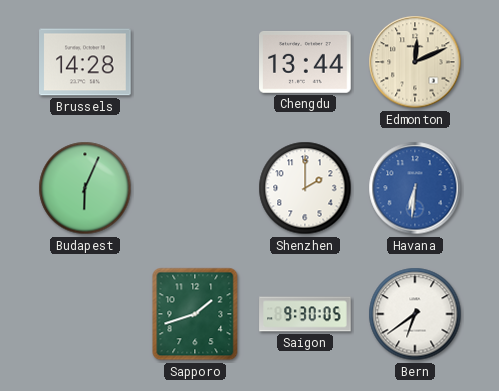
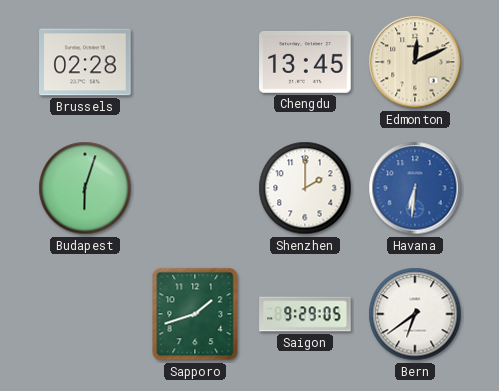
Brussels: 14:28 -> 02:28
Chengdu: 13:44 -> 13:45
Budapest: 6:04 -> 6:03
Saigon: 9:30 -> 9:29
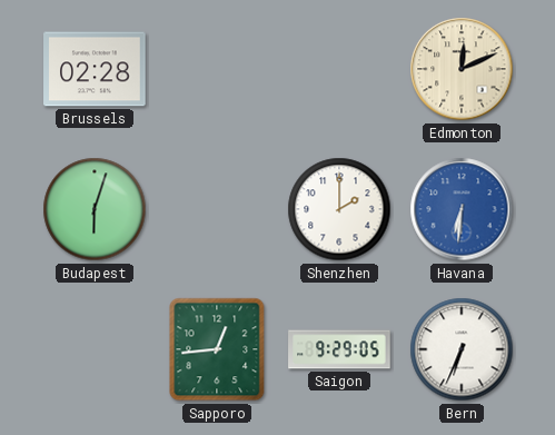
Chengdu: 13:45 -> none
Sapporo: 1:42 -> 12:44
Bern: 6:39 -> 6:34
